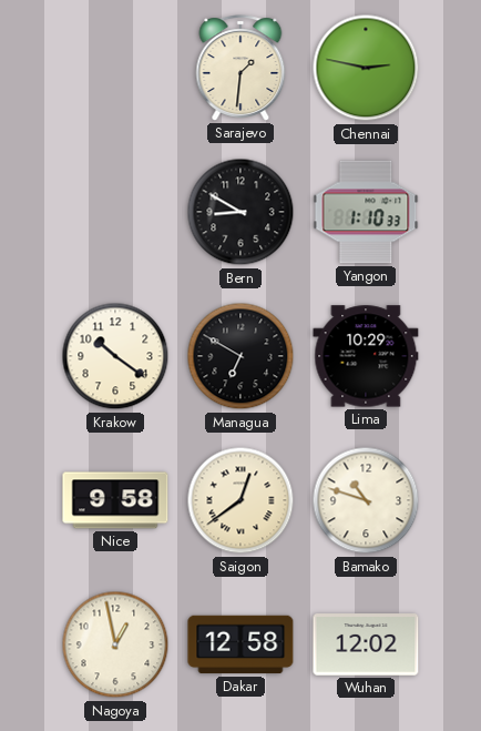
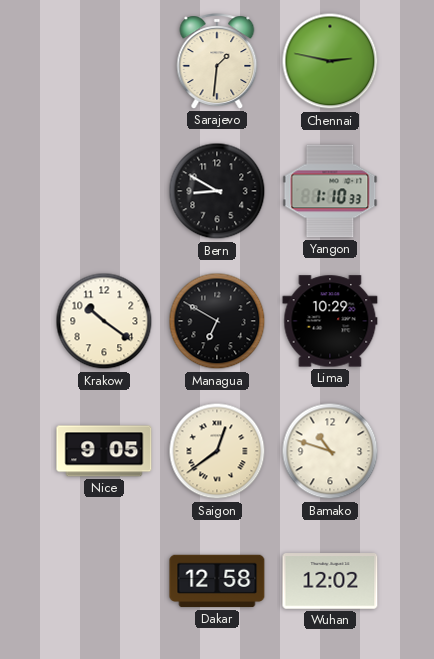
Nice: 9:58 -> 9:05
Nagoya: 12:58 -> none
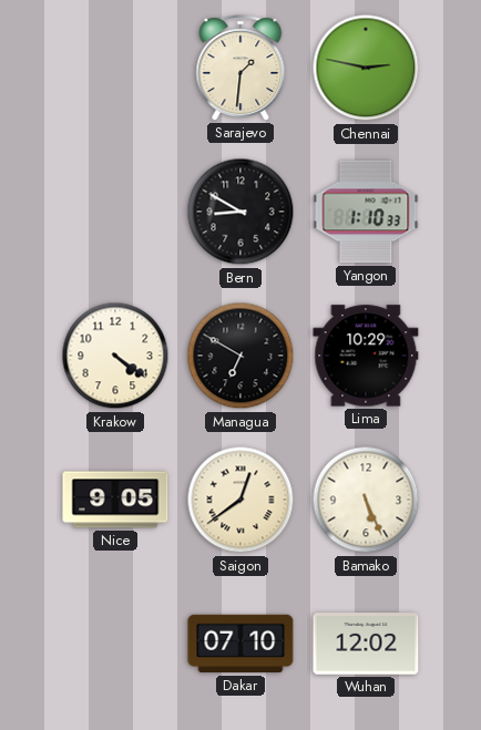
Krakow: 10:21 -> 4:21
Bamako: 10:48 -> 5:26
Dakar: 12:58 -> 07:10
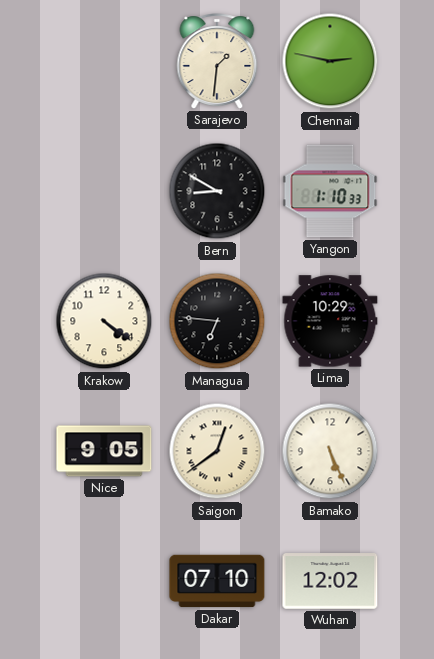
Managua: 6:50 -> 6:46
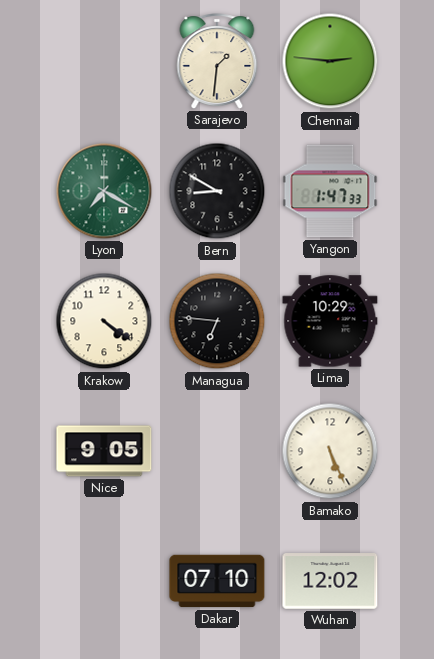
Chennai: 2:47 -> 2:46
Lyon: none -> 7:20
Yangon: 1:10 -> 1:47
Saigon: 12:39 -> none
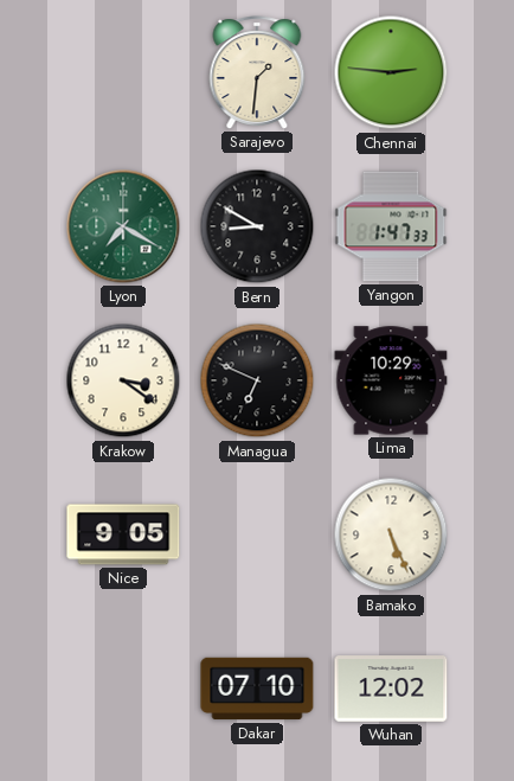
Krakow: 4:21 -> 3:21
Managua: 6:46 -> 6:49
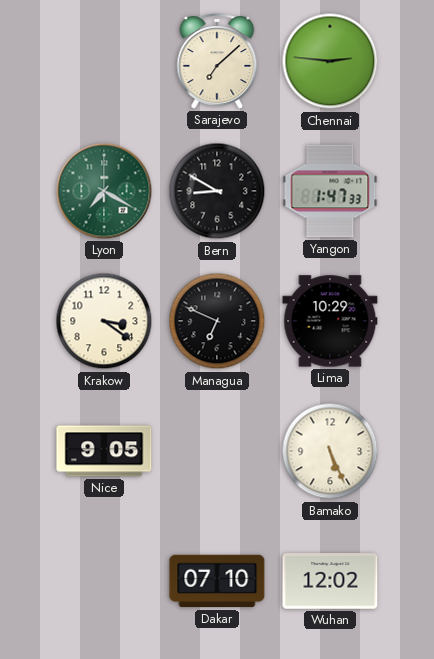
Sarajevo: 1:31 -> 7:08
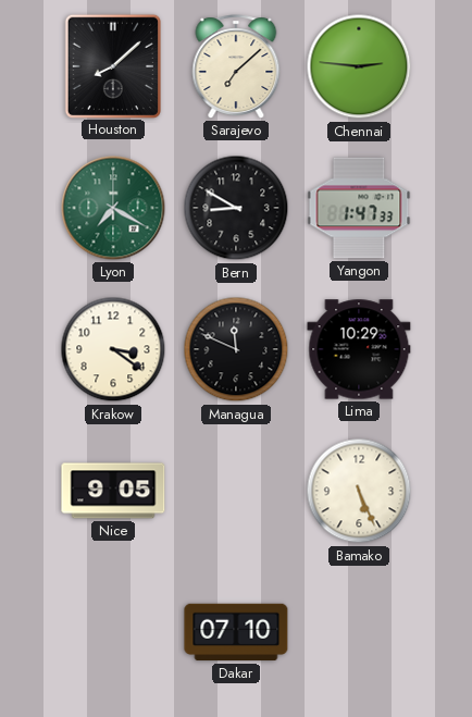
Houston: none -> 8:08
Managua: 6:49 -> 11:49
Wuhan: 12:02 -> none
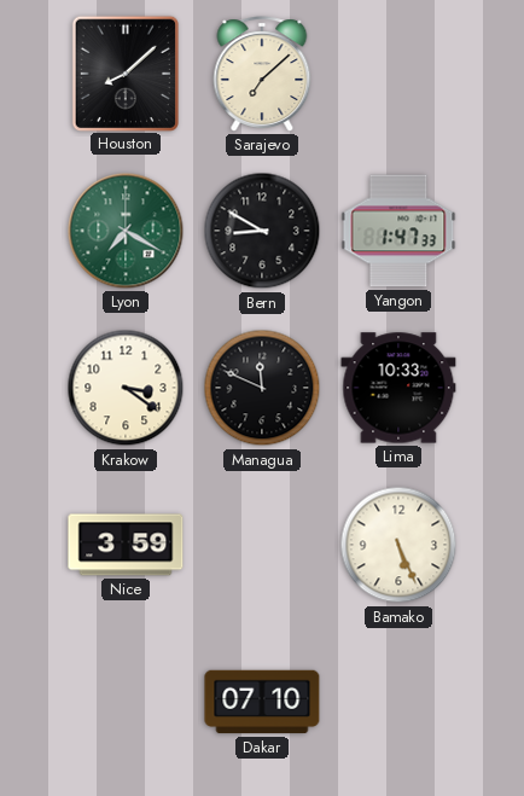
Chennai: 2:46 -> none
Lima: 10:29 -> 10:33
Nice: 9:05 -> 3:59
